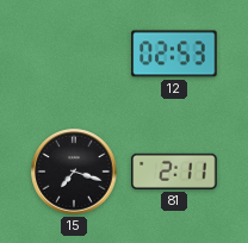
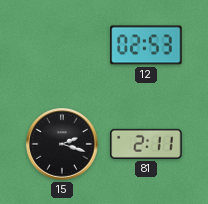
15: 7:18 -> 2:18
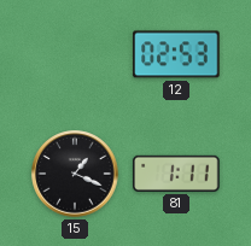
15: 2:18 -> 1:19
81: 2:11 -> 1:11
